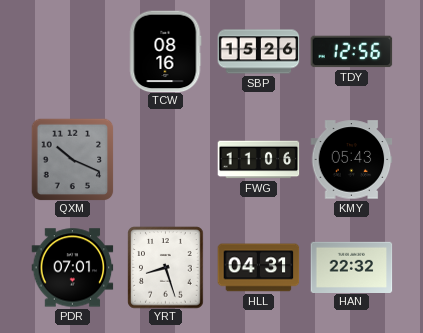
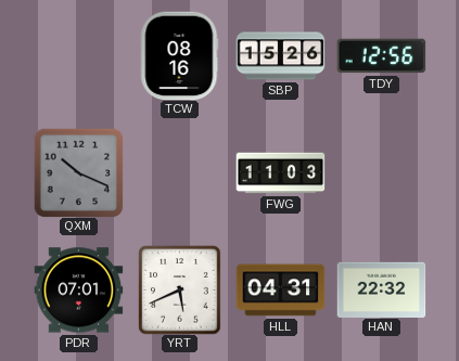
FWG: 11:06 -> 11:03
KMY: 05:43 -> none
YRT: 8:27 -> 5:41
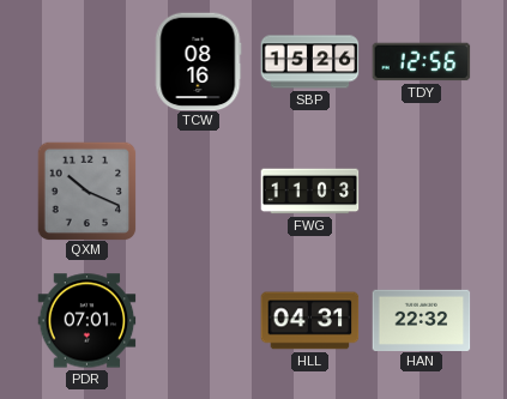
YRT: 5:41 -> none
